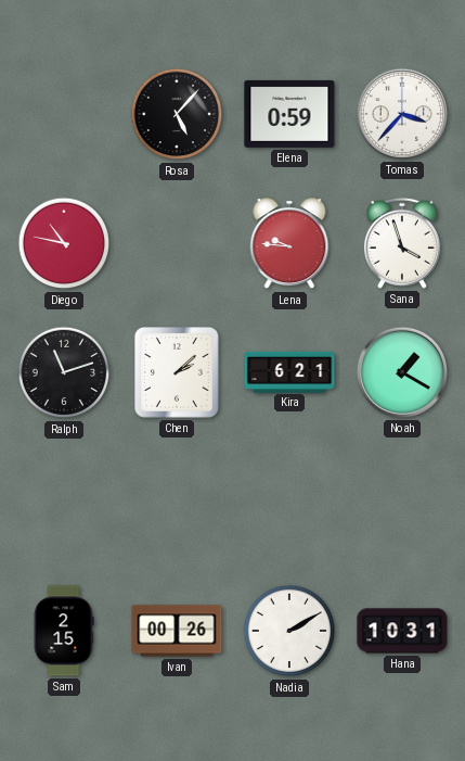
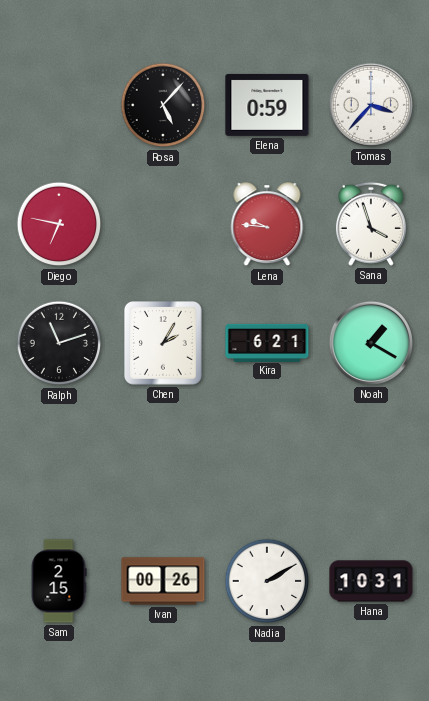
Diego: 10:47 -> 6:47
Chen: 2:08 -> 2:05
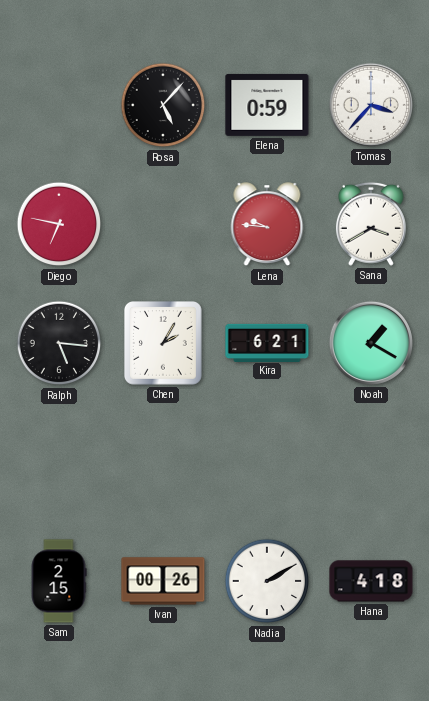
Sana: 3:57 -> 3:40
Ralph: 11:12 -> 5:16
Hana: 10:31 -> 4:18
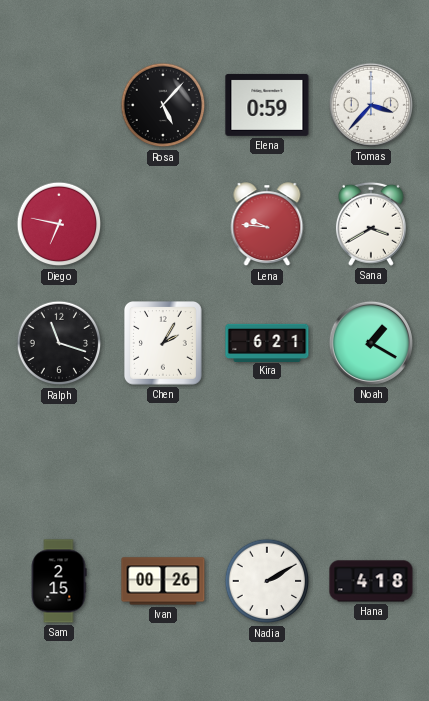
Ralph: 5:16 -> 11:18
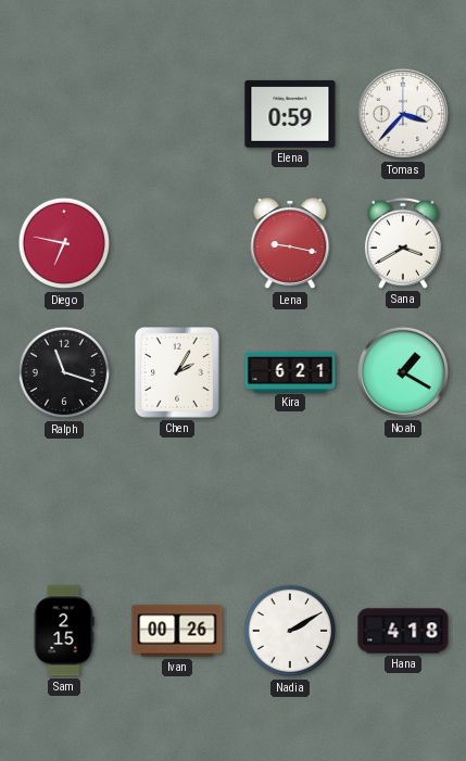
Rosa: 5:07 -> none
Lena: 9:46 -> 9:17
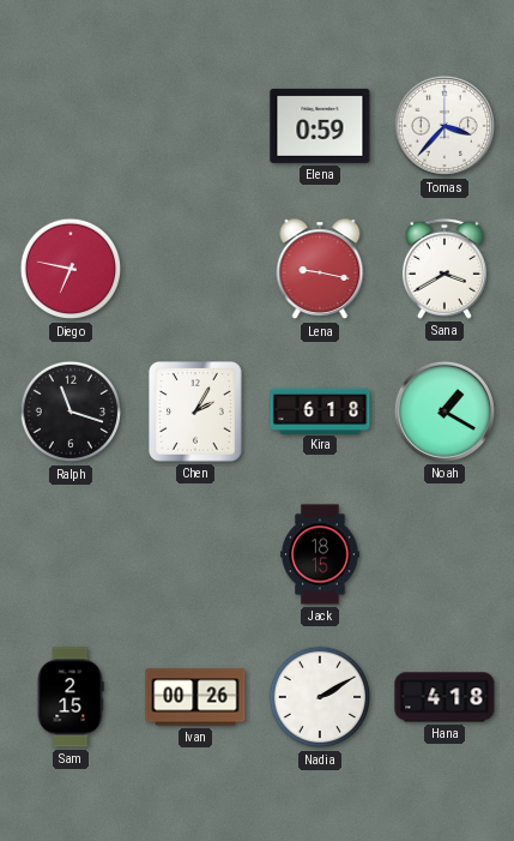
Kira: 6:21 -> 6:18
Jack: none -> 18:15
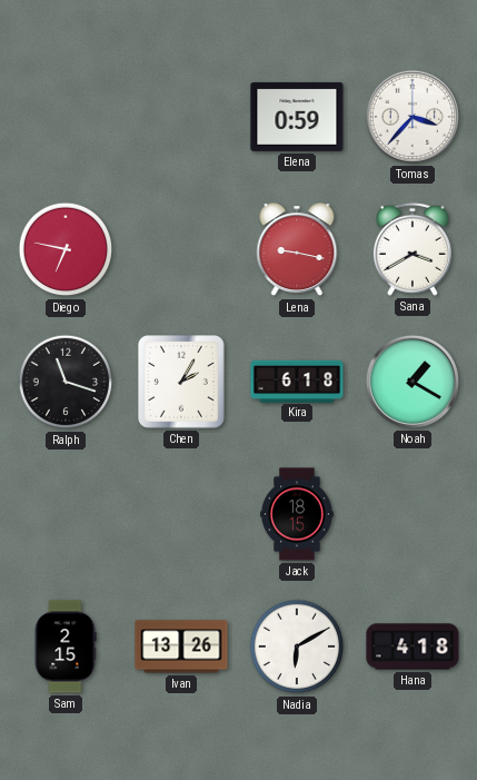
Ivan: 00:26 -> 13:26
Nadia: 2:10 -> 6:10
